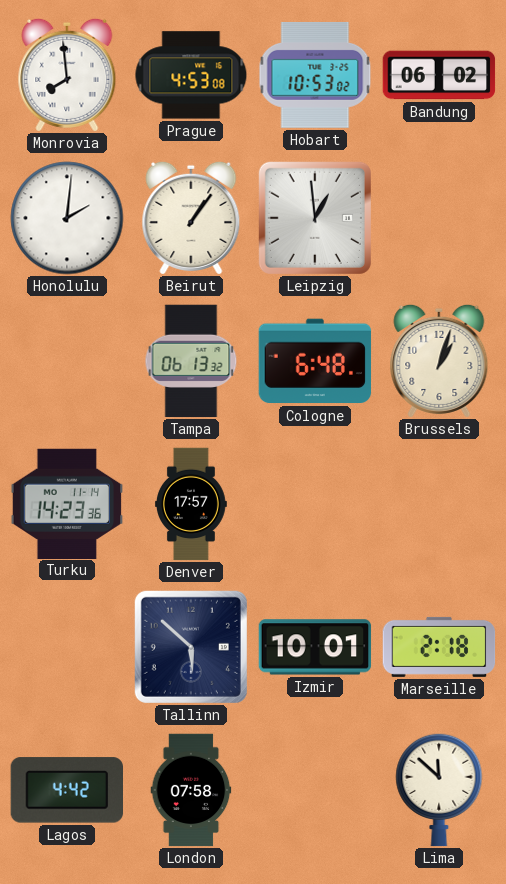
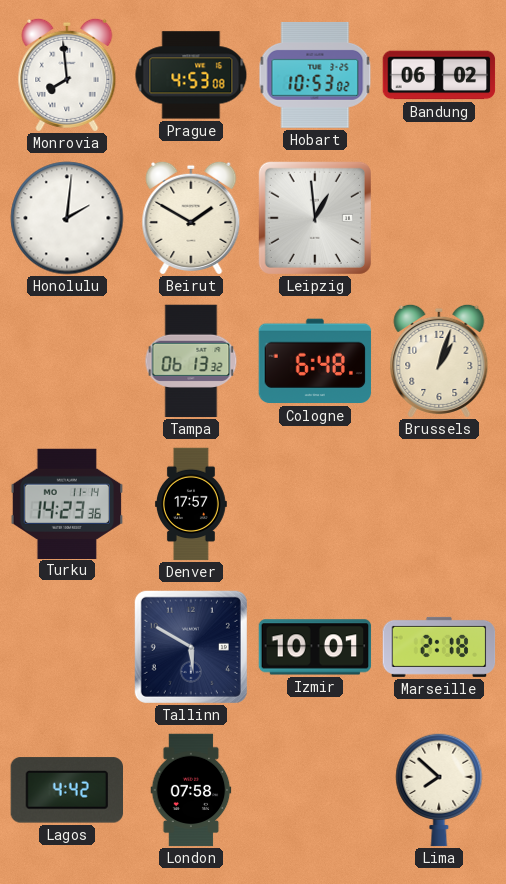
Beirut: 1:06 -> 1:50
Tallinn: 5:52 -> 5:50
Lima: 11:52 -> 7:52
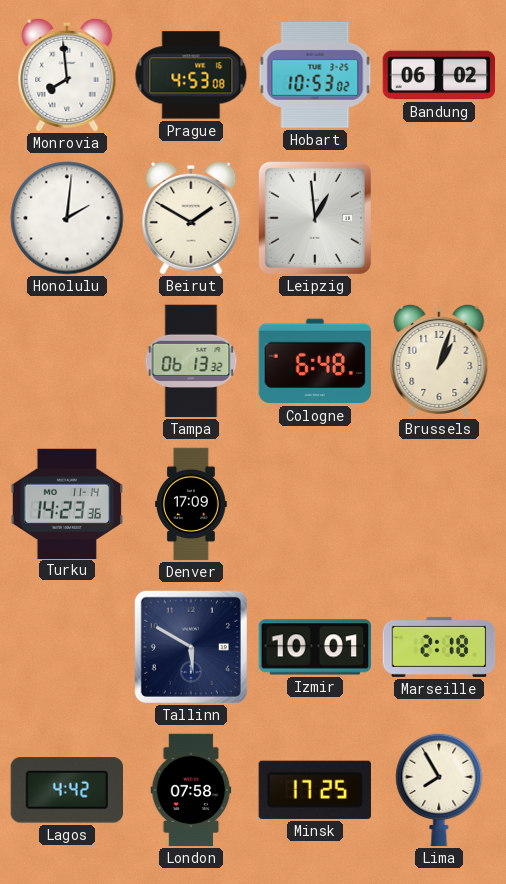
Denver: 17:57 -> 17:09
Minsk: none -> 17:25
Lima: 7:52 -> 7:55
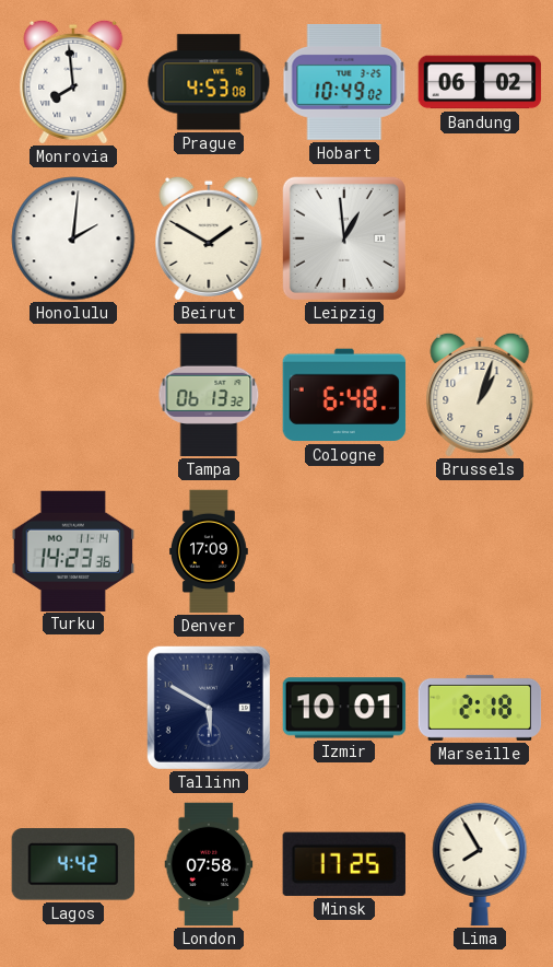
Hobart: 10:53 -> 10:49
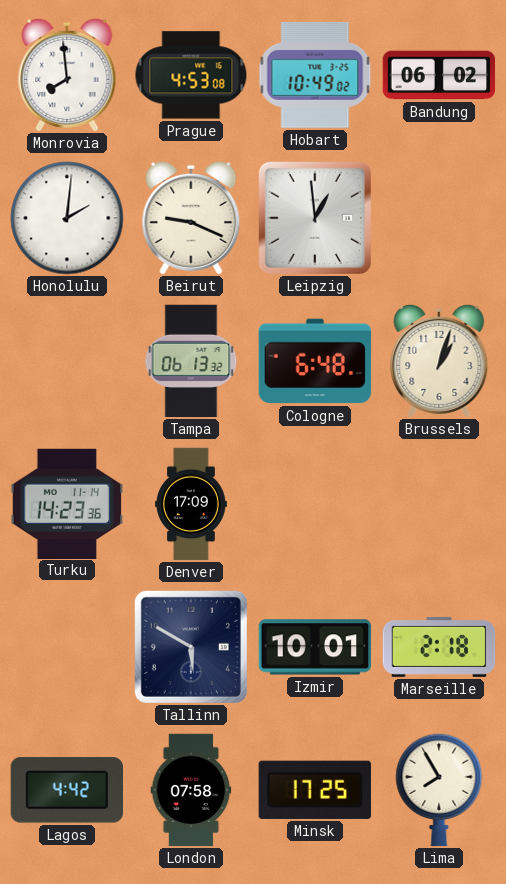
Beirut: 1:50 -> 9:19
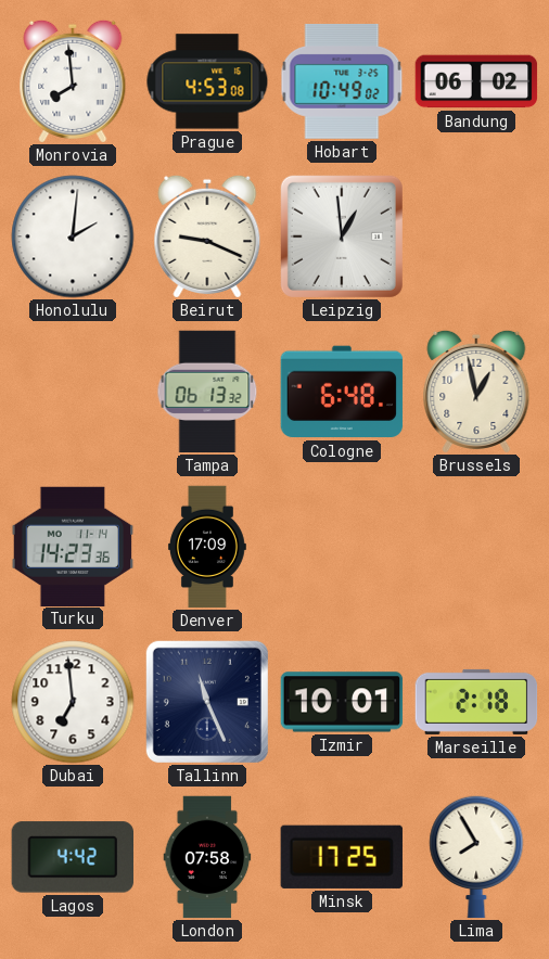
Brussels: 1:03 -> 12:58
Dubai: none -> 6:59
Tallinn: 5:50 -> 11:26
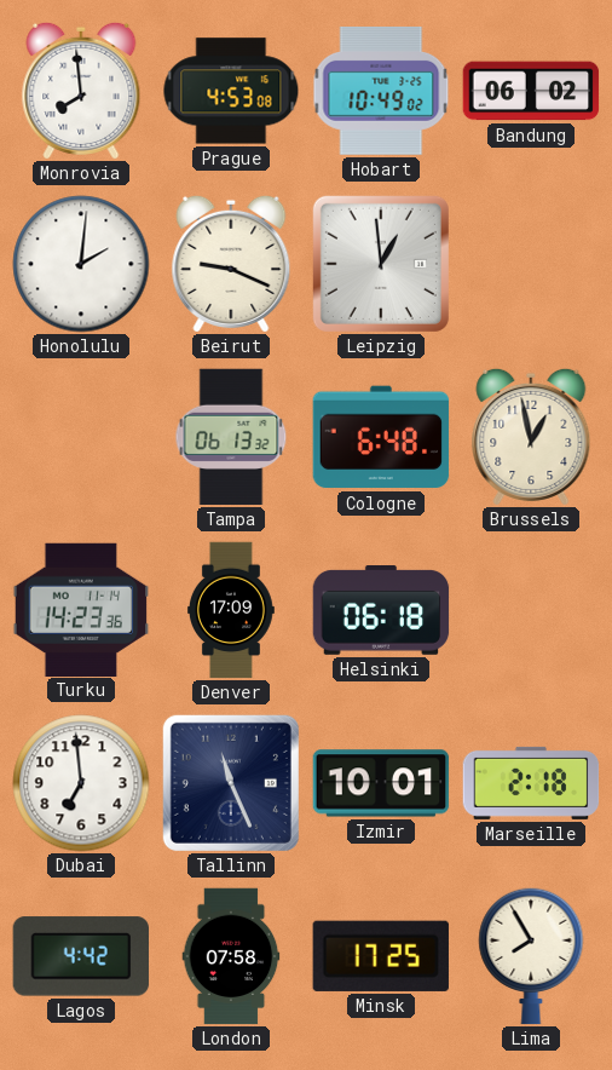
Helsinki: none -> 06:18
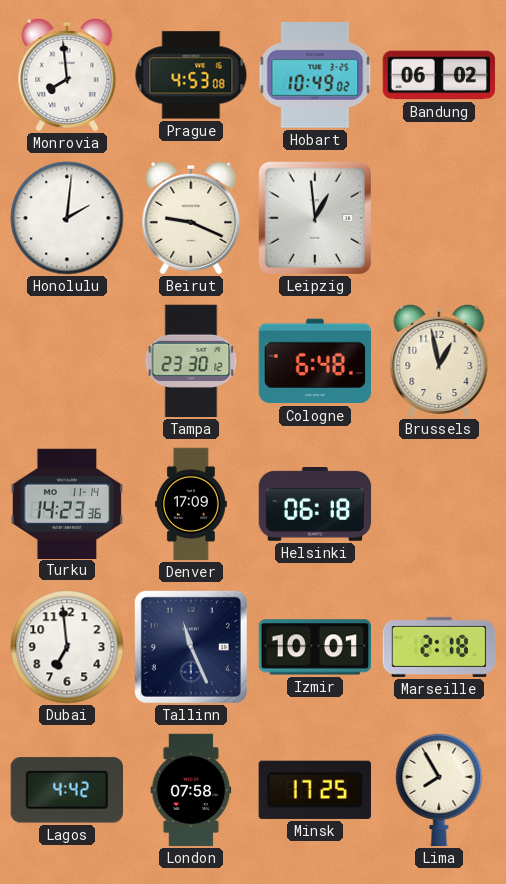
Tampa: 06:13 -> 23:30
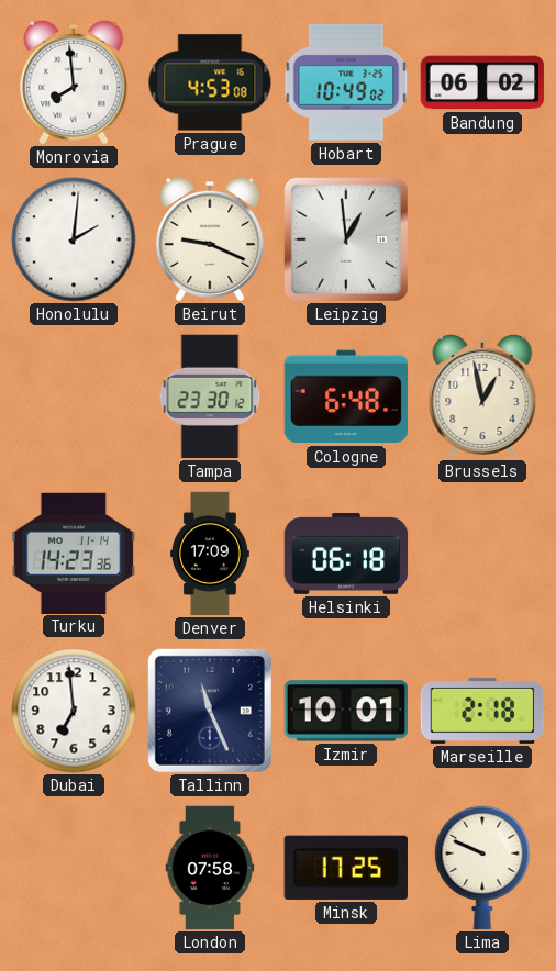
Lagos: 4:42 -> none
Lima: 7:55 -> 9:49
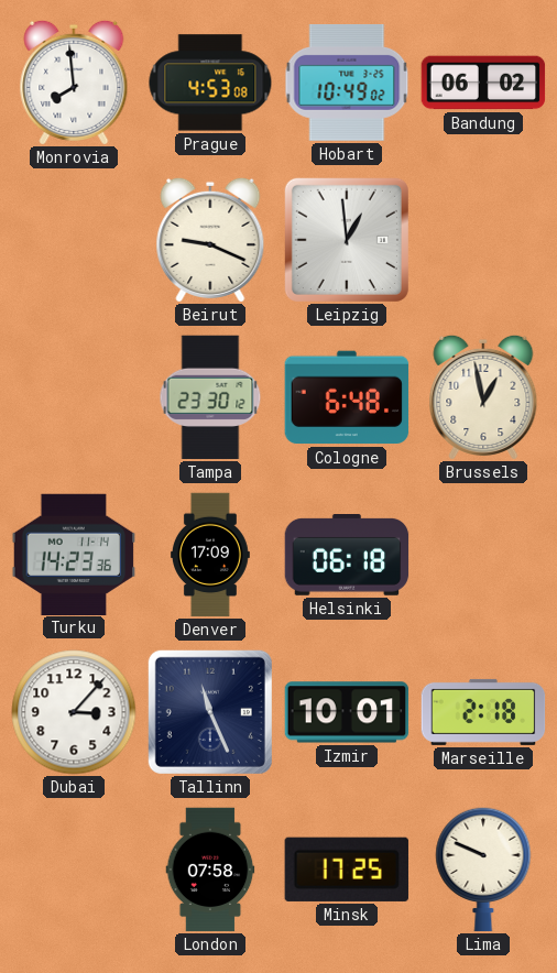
Honolulu: 2:01 -> none
Dubai: 6:59 -> 3:07
